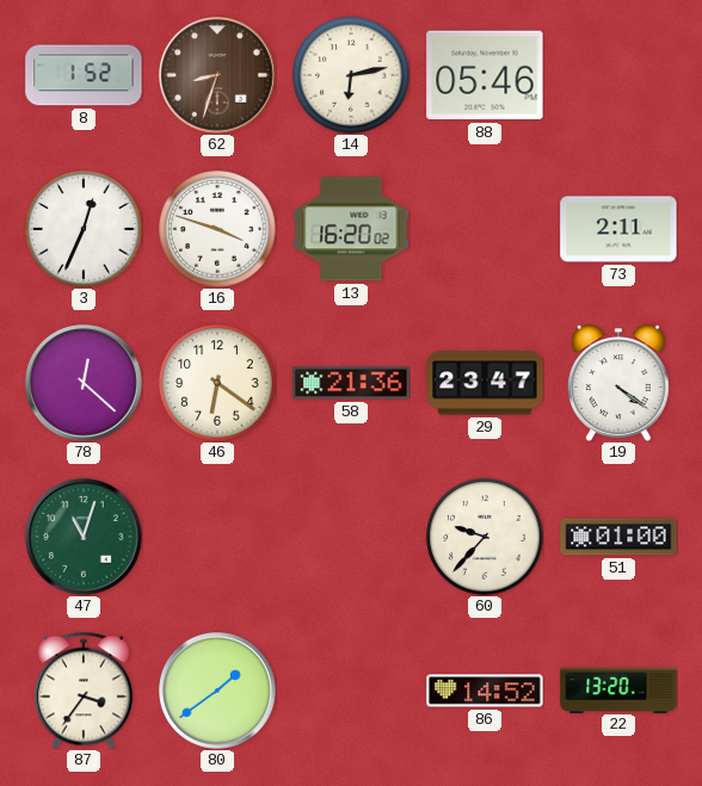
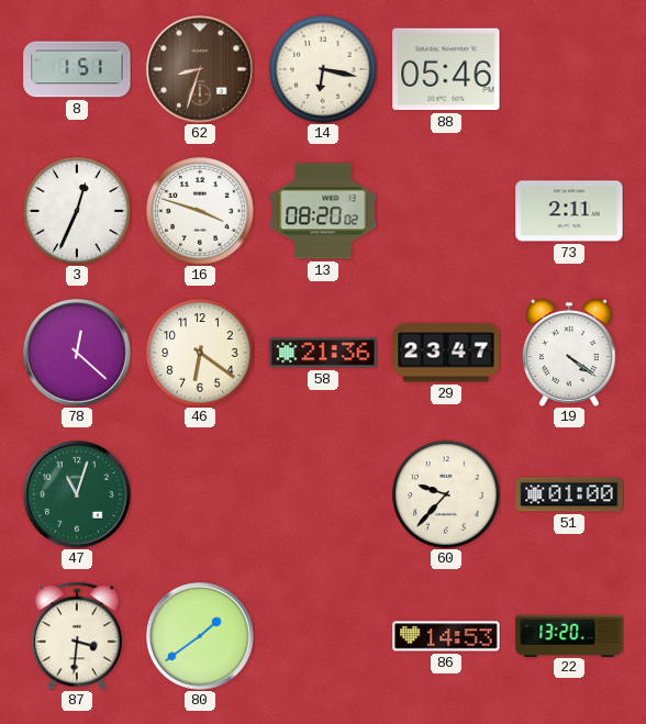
8: 1:52 -> 1:51
14: 6:13 -> 6:17
13: 16:20 -> 08:20
87: 3:36 -> 3:31
86: 14:52 -> 14:53
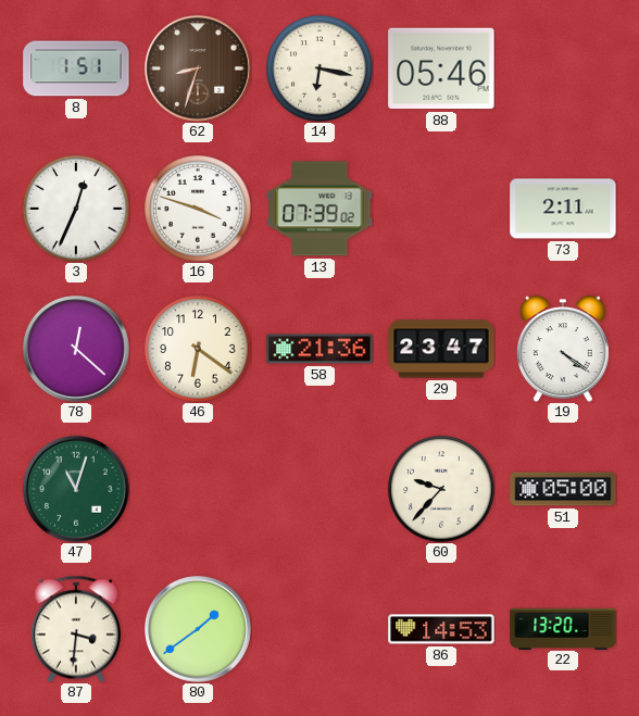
13: 08:20 -> 07:39
51: 01:00 -> 05:00
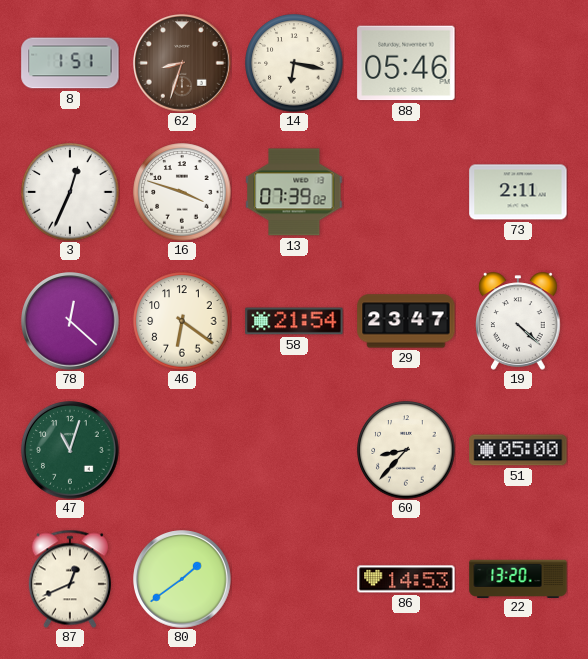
58: 21:36 -> 21:54
19: 4:21 -> 4:22
60: 9:37 -> 8:37
87: 3:31 -> 12:41
